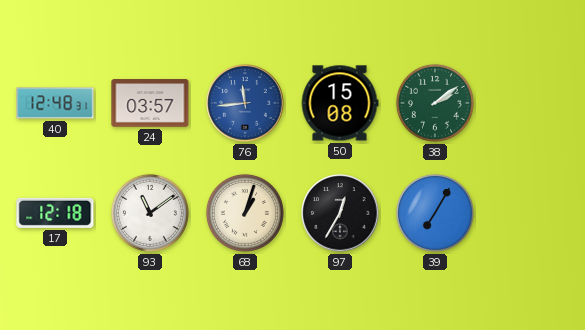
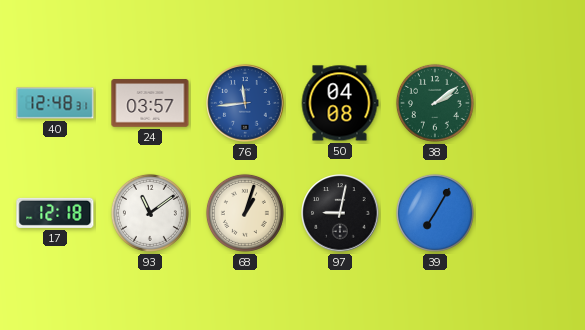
50: 15:08 -> 04:08
97: 12:35 -> 9:02
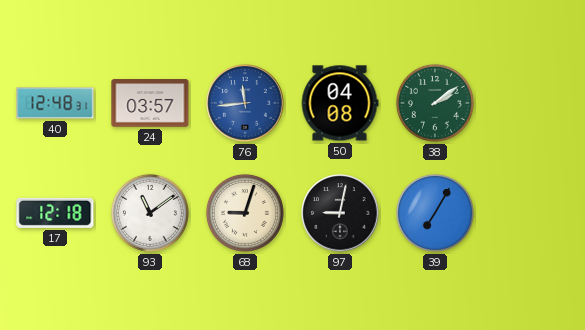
68: 1:03 -> 9:03
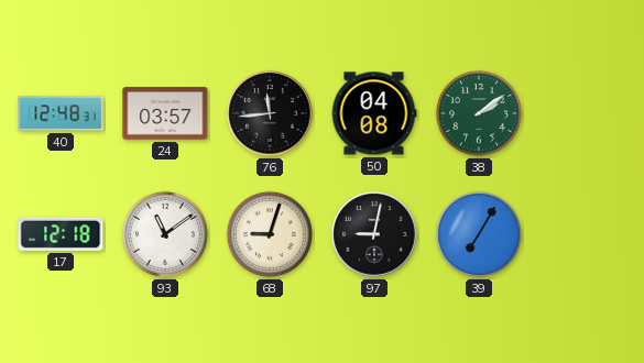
76 dial: blue -> black
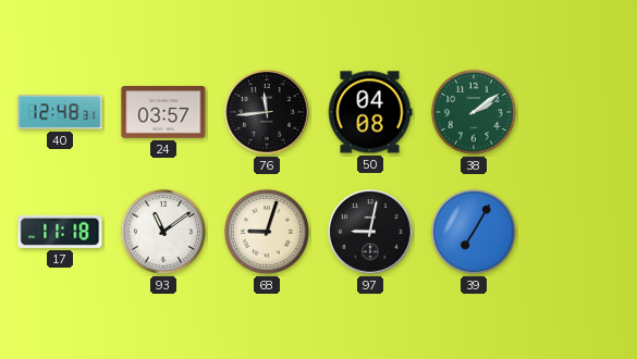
17: 12:18 -> 11:18
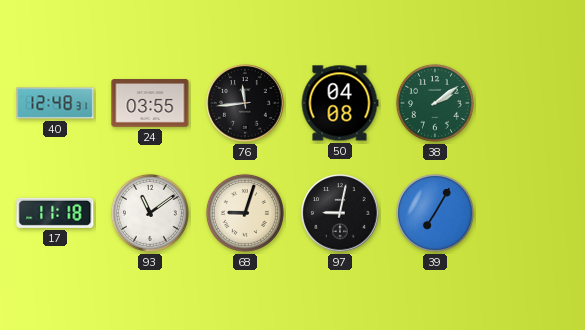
24: 03:57 -> 03:55
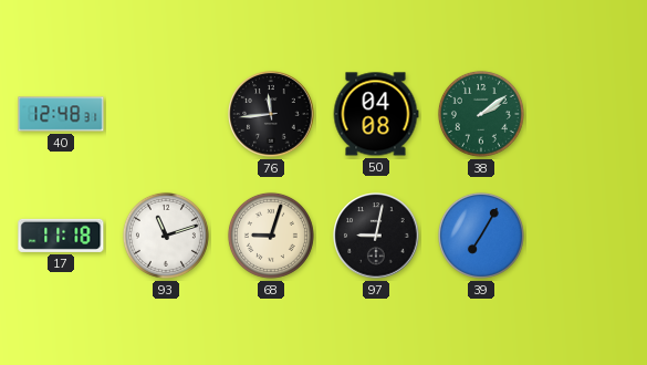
24: 03:55 -> none
93: 11:09 -> 11:12
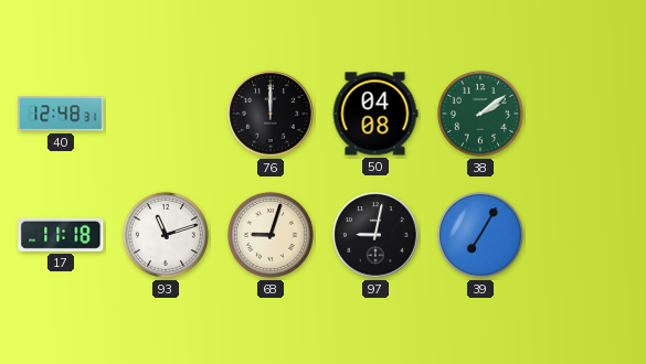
76: 11:44 -> 12:00
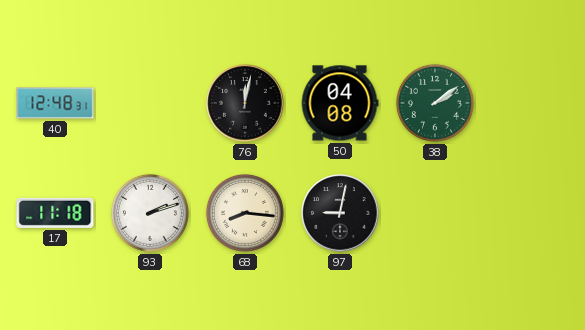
76: 12:00 -> 12:02
93: 11:12 -> 2:12
68: 9:03 -> 8:16
39: 7:05 -> none
